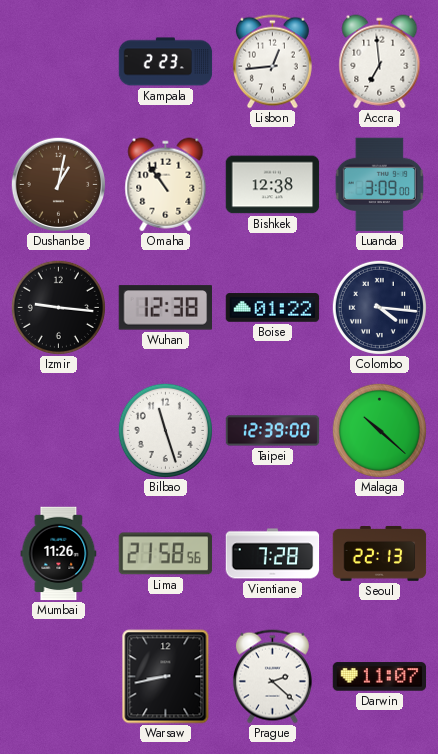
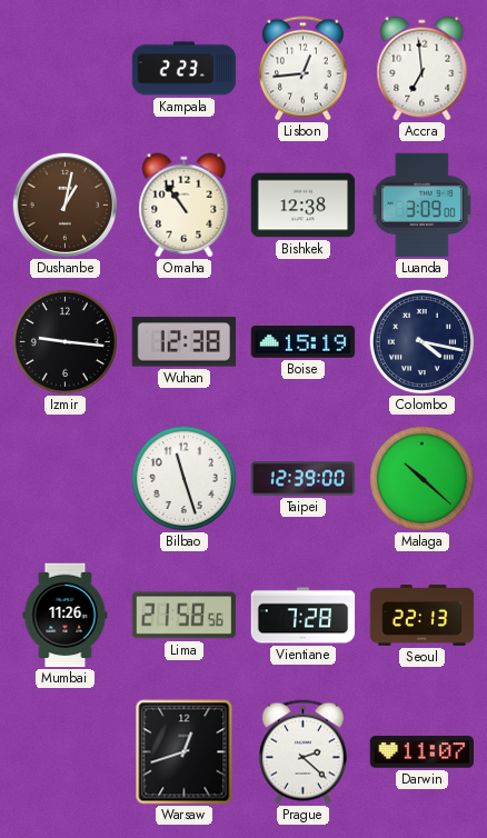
Boise: 01:22 -> 15:19
Colombo: 4:16 -> 4:17
Warsaw: 8:43 -> 12:42
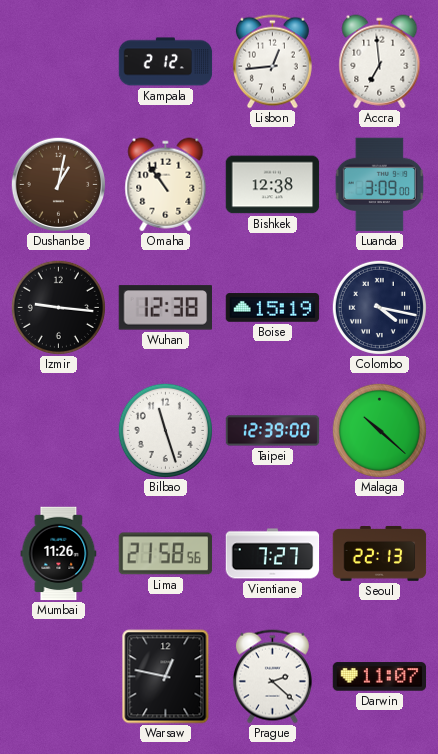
Kampala: 2:23 -> 2:12
Vientiane: 7:28 -> 7:27
Warsaw: 12:42 -> 12:47
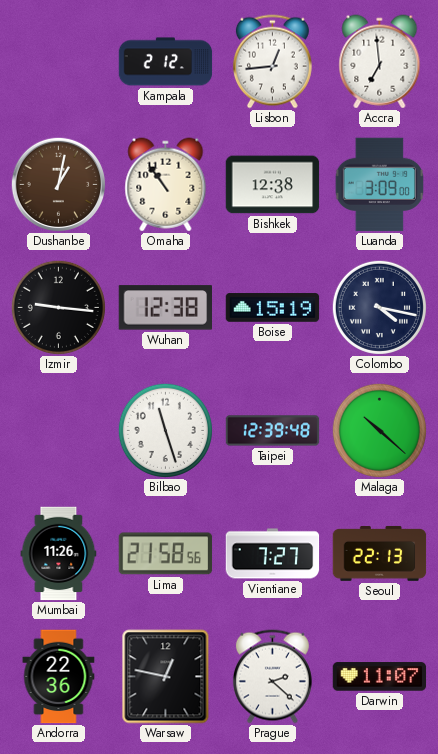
Taipei: 12:39:00 -> 12:39:48
Andorra: none -> 22:36
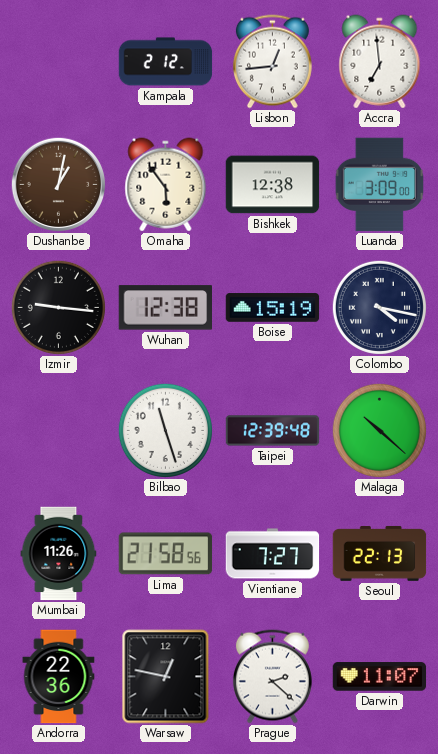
Omaha: 10:54 -> 5:54
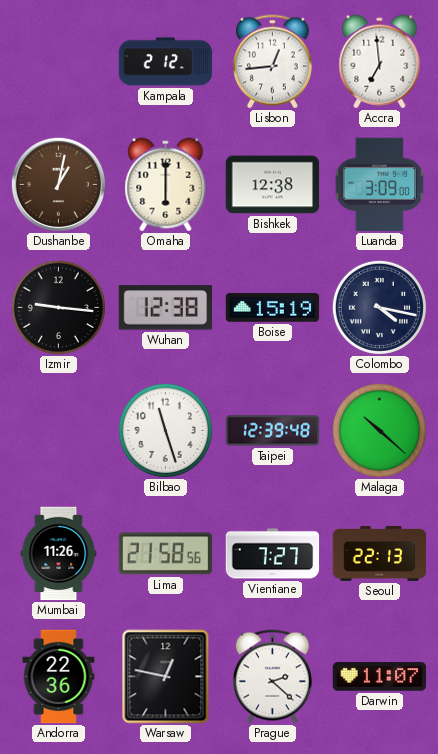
Omaha: 5:54 -> 6:00
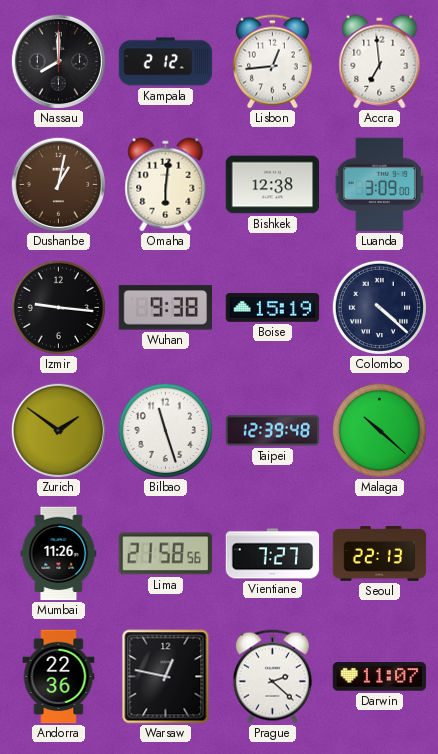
Nassau: none -> 8:00
Omaha: 6:00 -> 6:01
Wuhan: 12:38 -> 9:38
Colombo: 4:17 -> 4:22
Zurich: none -> 1:51
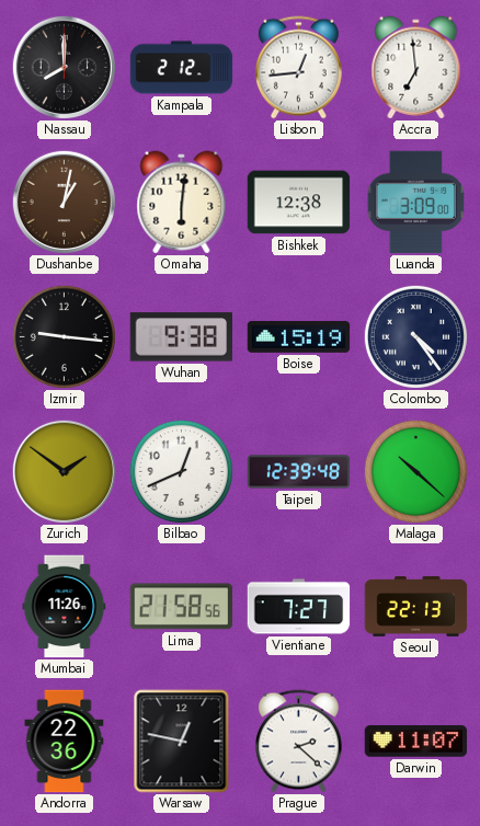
Colombo: 4:22 -> 4:24
Bilbao: 11:27 -> 12:41
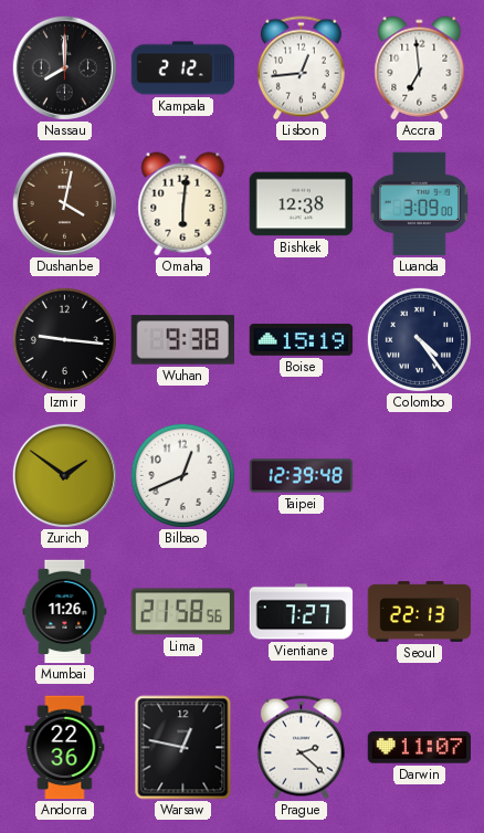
Dushanbe: 1:02 -> 4:02
Malaga: 10:22 -> none
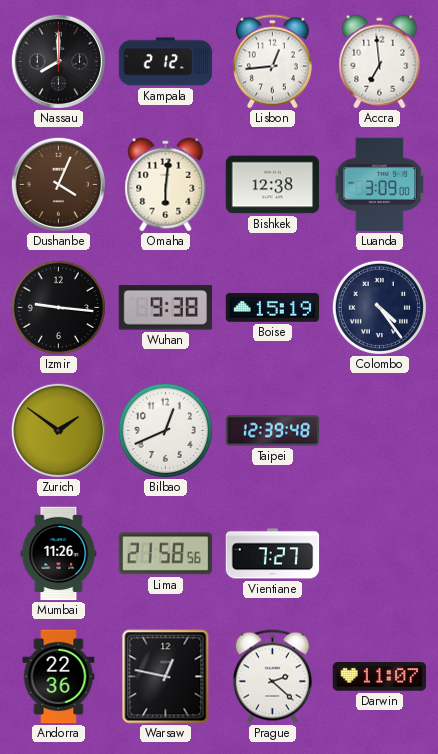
Dushanbe: 4:02 -> 4:04
Seoul: 22:13 -> none
